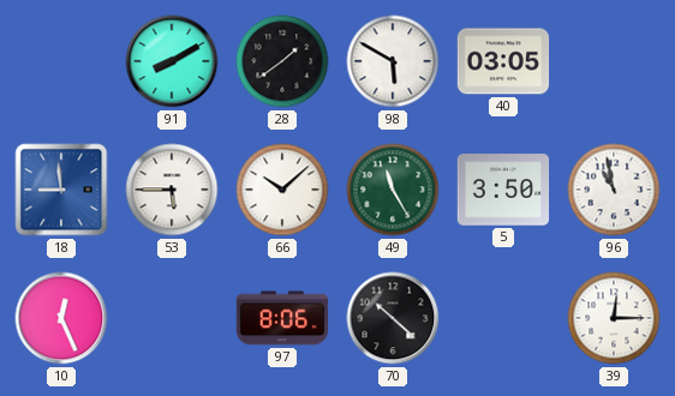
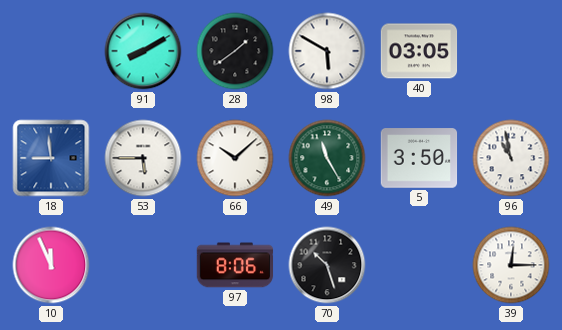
10: 12:26 -> 11:56
70: 10:22 -> 10:27
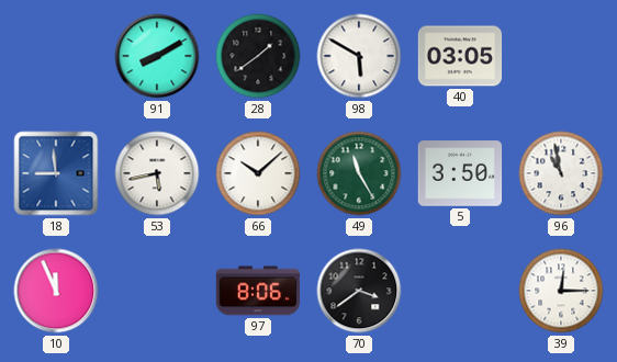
53: 5:45 -> 5:43
70: 10:27 -> 3:39
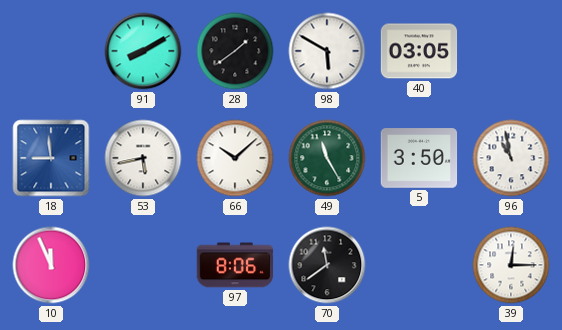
70: 3:39 -> 11:39
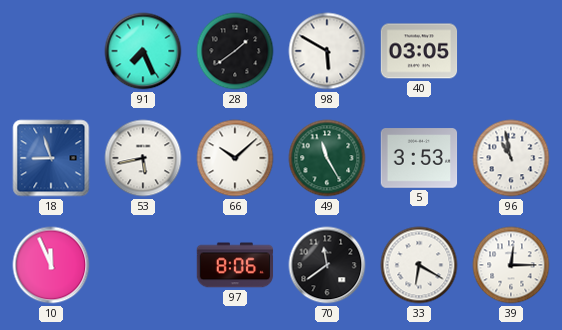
91: 8:10 -> 7:26
18: 8:59 -> 8:57
5: 3:50 -> 3:53
33: none -> 6:20
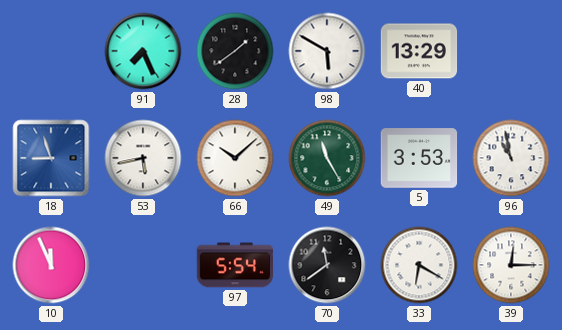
40: 03:05 -> 13:29
97: 8:06 -> 5:54
